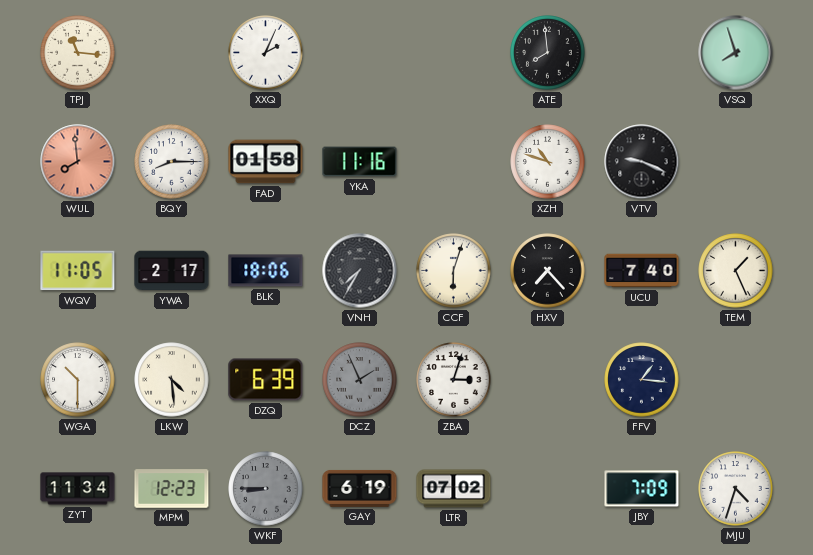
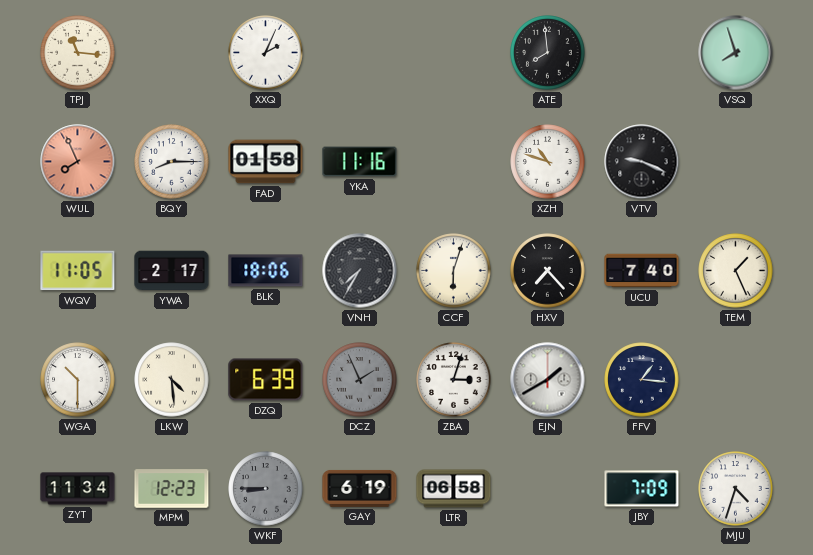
WUL: 7:59 -> 7:56
EJN: none -> 1:40
LTR: 07:02 -> 06:58
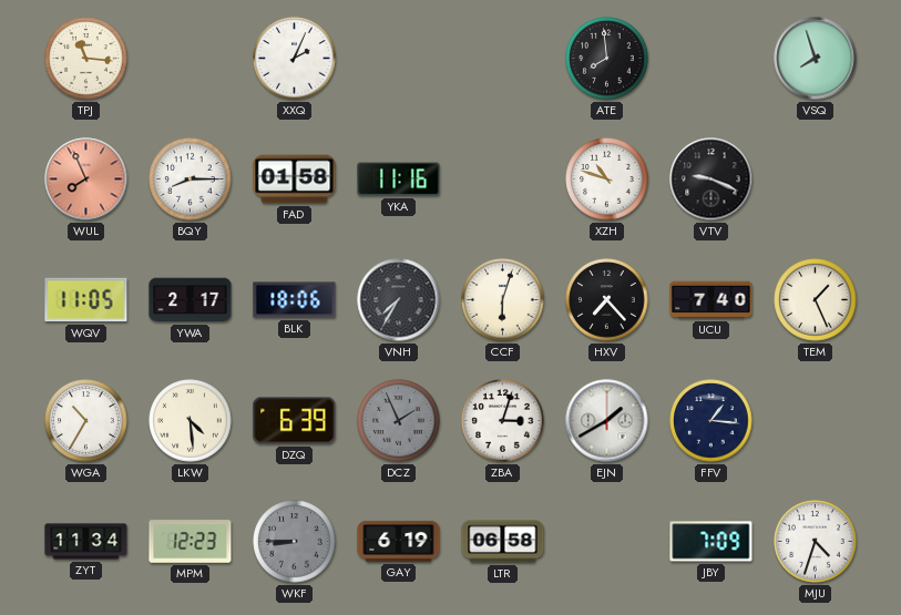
WGA: 10:30 -> 10:35
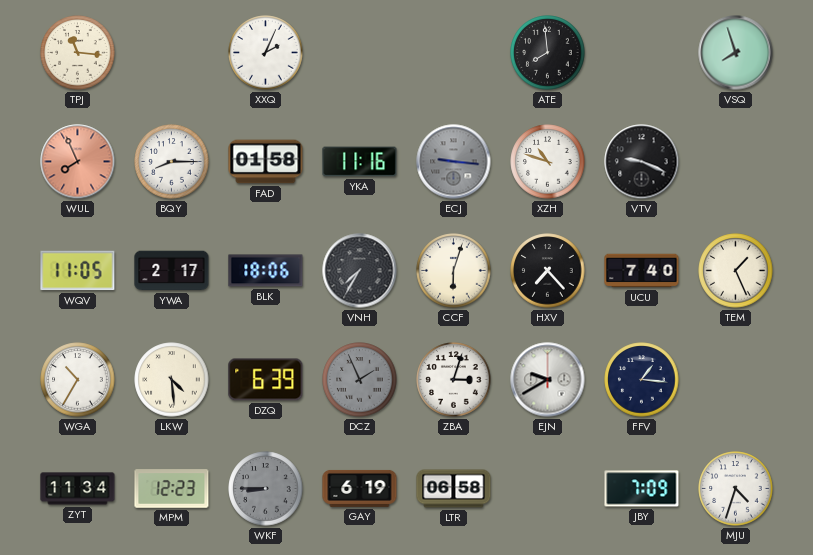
ECJ: none -> 9:16
EJN: 1:40 -> 9:40
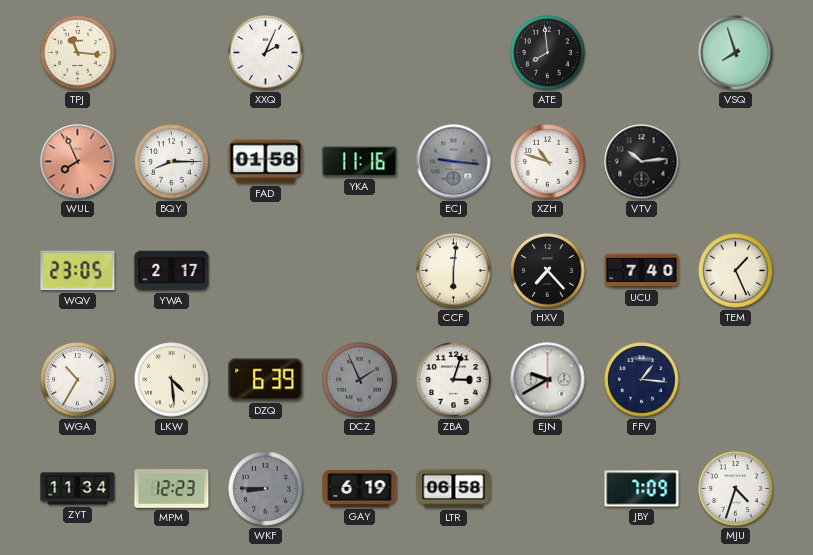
VTV: 9:19 -> 10:14
WQV: 11:05 -> 23:05
BLK: 18:06 -> none
VNH: 7:35 -> none
CCF: 6:03 -> 6:01
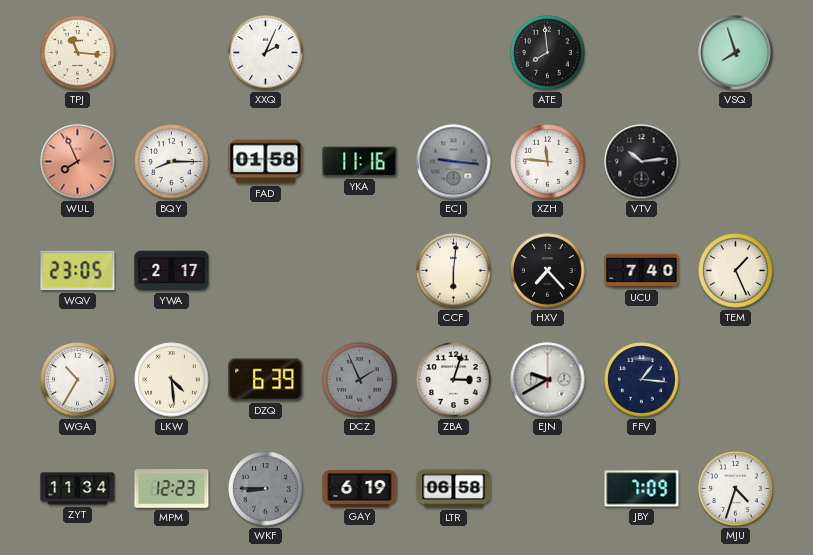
XZH: 10:48 -> 11:46
